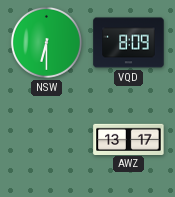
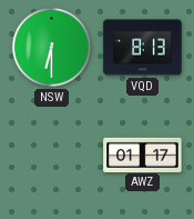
VQD: 8:09 -> 8:13
AWZ: 13:17 -> 01:17
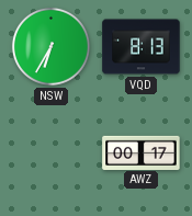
NSW: 6:30 -> 6:35
AWZ: 01:17 -> 00:17
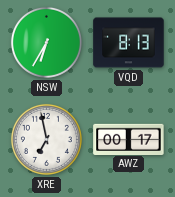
XRE: none -> 6:58
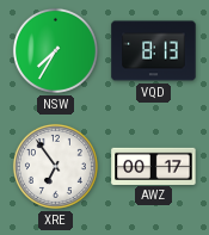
NSW: 6:35 -> 7:35
XRE: 6:58 -> 6:54
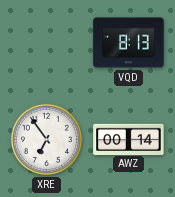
NSW: 7:35 -> none
AWZ: 00:17 -> 00:14
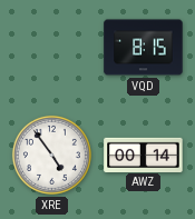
VQD: 8:13 -> 8:15
XRE: 6:54 -> 4:54
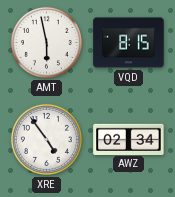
AMT: none -> 5:58
AWZ: 00:14 -> 02:34
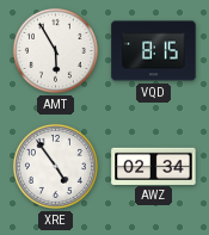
AMT: 5:58 -> 5:55
